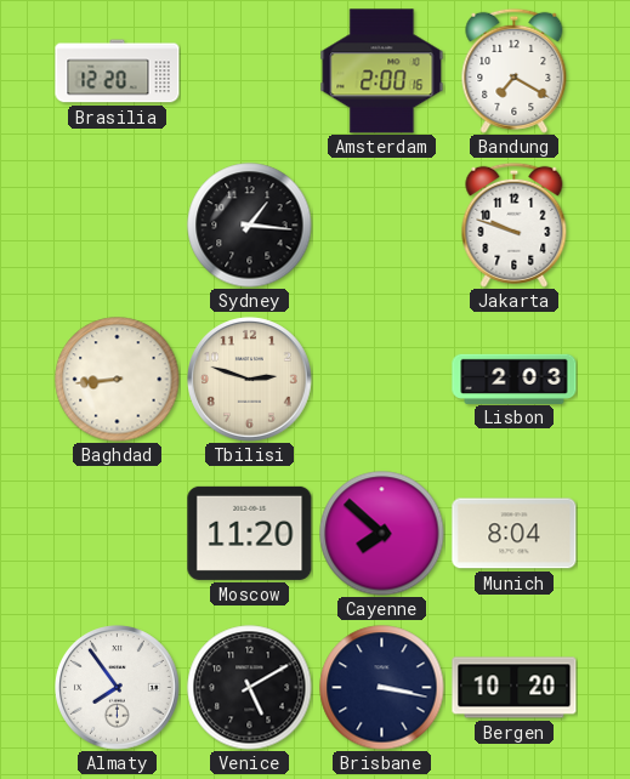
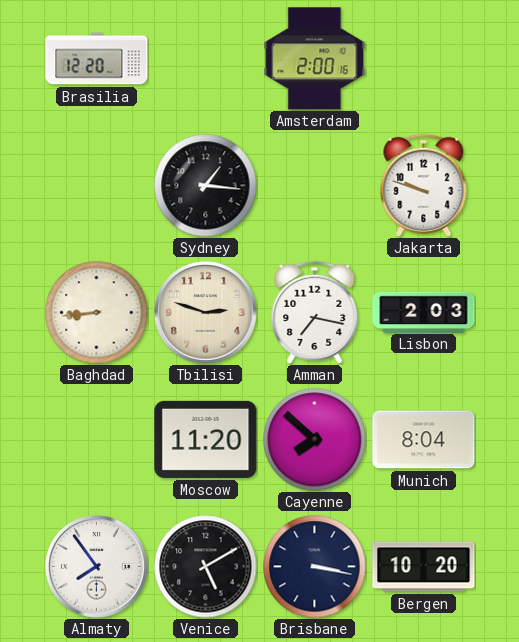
Bandung: 7:20 -> none
Amman: none -> 7:17
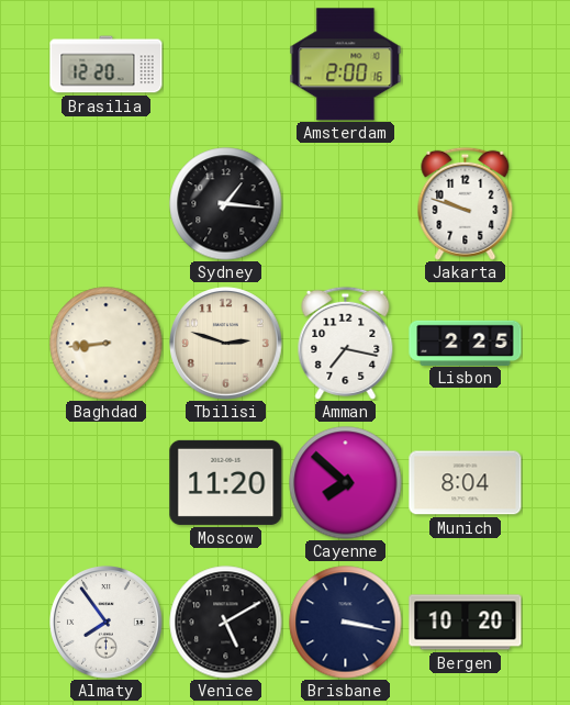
Lisbon: 2:03 -> 2:25
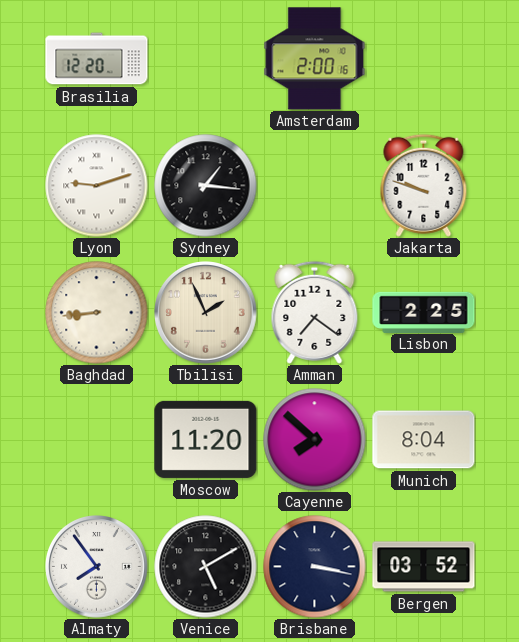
Lyon: none -> 9:12
Tbilisi: 2:48 -> 1:56
Amman: 7:17 -> 7:21
Bergen: 10:20 -> 03:52
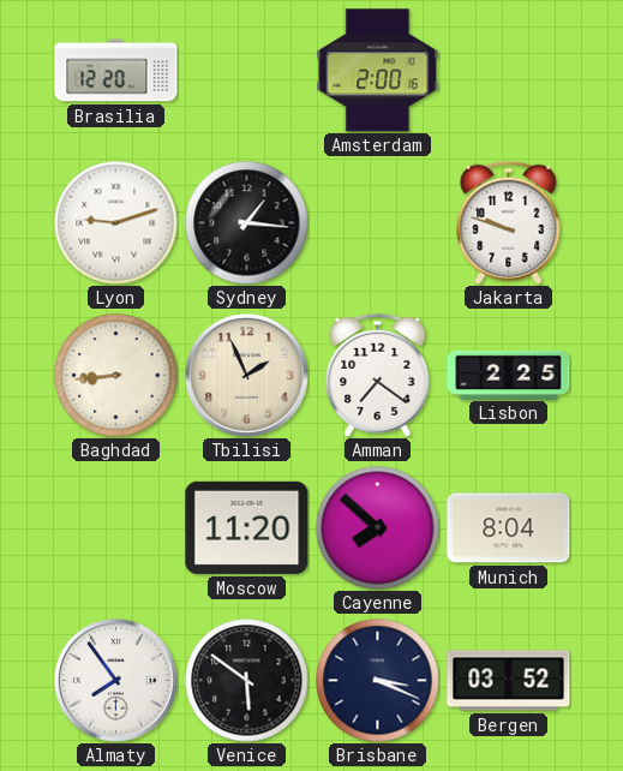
Venice: 5:10 -> 5:51
Brisbane: 3:17 -> 3:19
